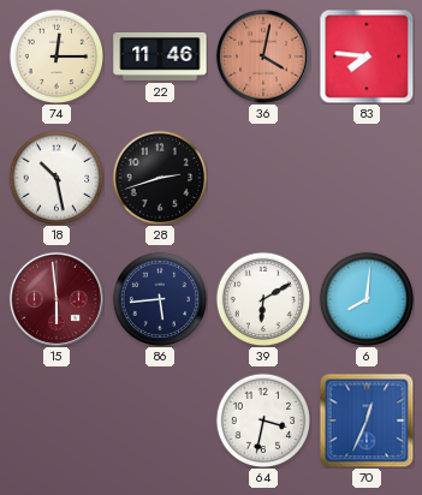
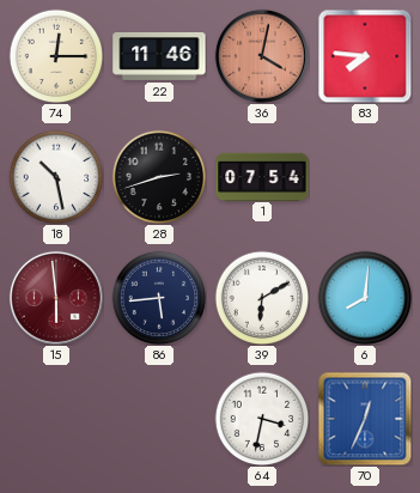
1: none -> 07:54
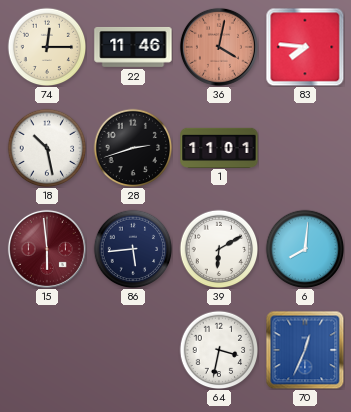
1: 07:54 -> 11:01
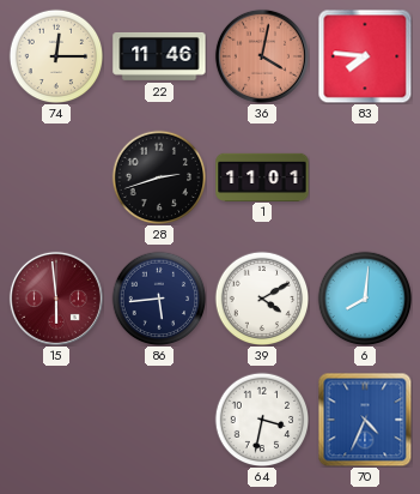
18: 10:28 -> none
39: 6:10 -> 4:10
70: 12:34 -> 4:34
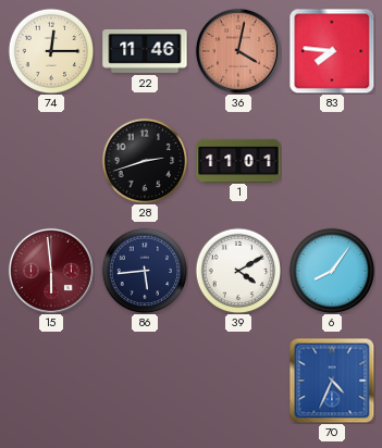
6: 8:01 -> 8:06
64: 3:32 -> none
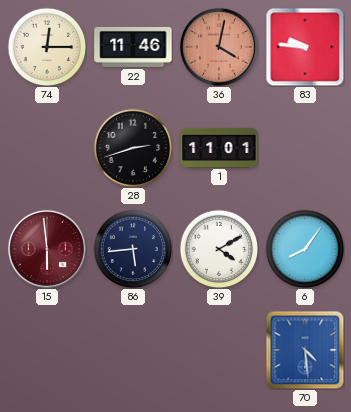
83: 7:46 -> 9:46
70: 4:34 -> 4:29
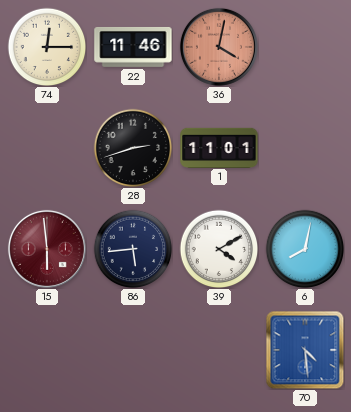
83: 9:46 -> none
6: 8:06 -> 8:02
